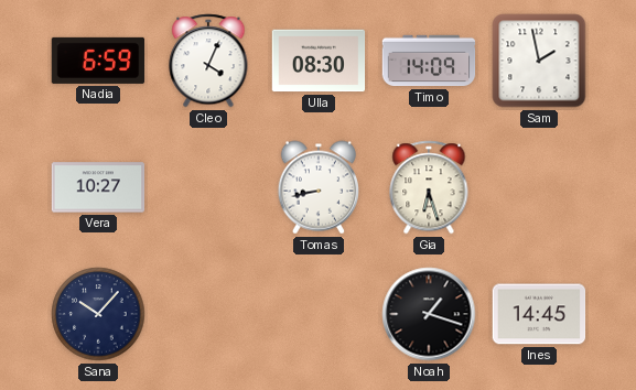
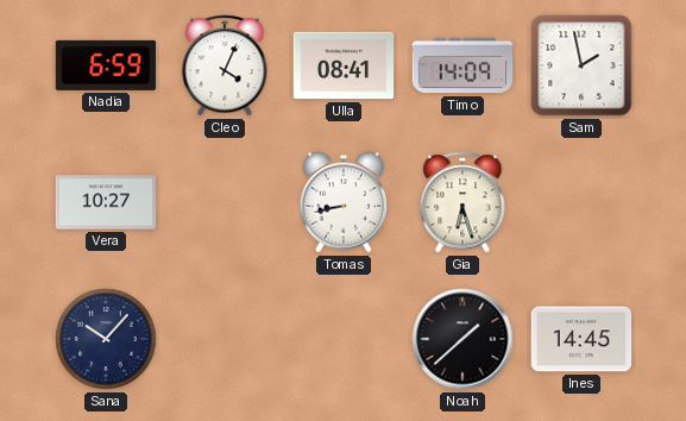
Ulla: 08:30 -> 08:41
Noah: 1:18 -> 1:38
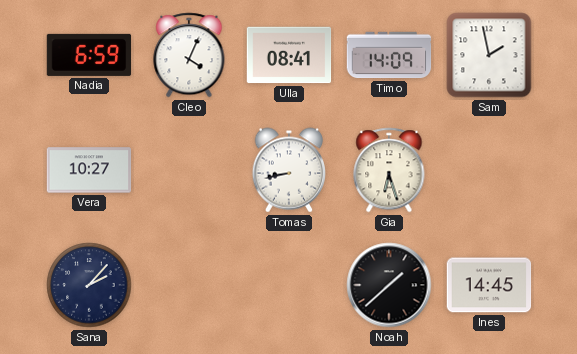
Sana: 10:07 -> 2:07
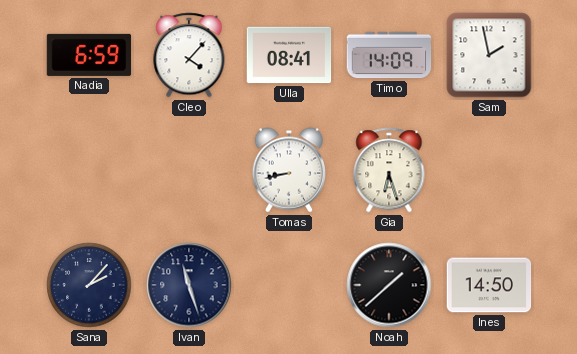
Cleo: 4:04 -> 4:07
Vera: 10:27 -> none
Ivan: none -> 11:27
Ines: 14:45 -> 14:50
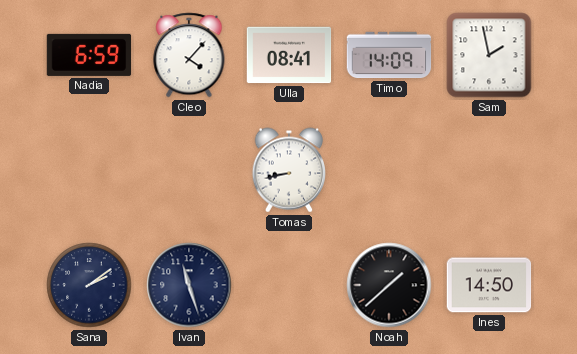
Gia: 6:27 -> none
Sana: 2:07 -> 2:09
